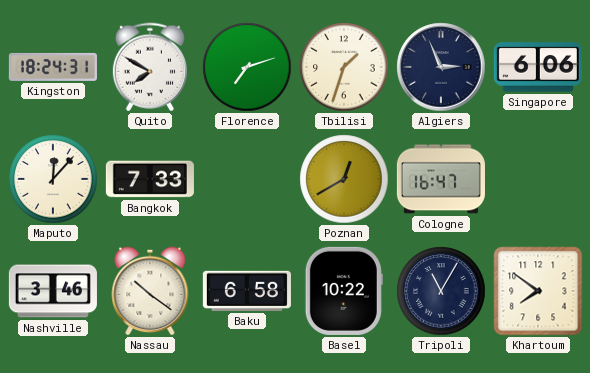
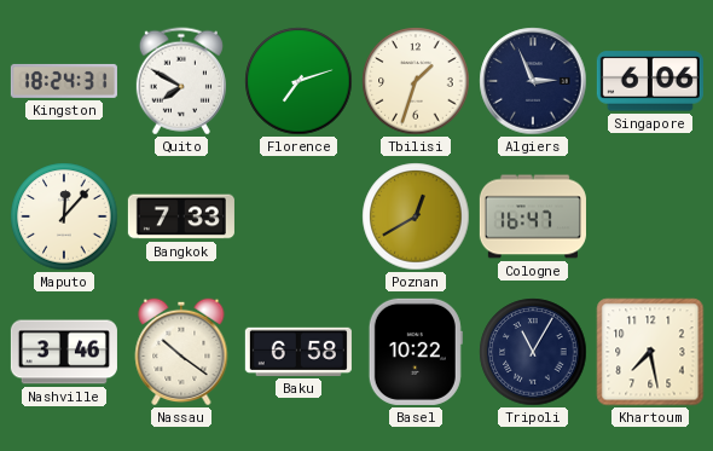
Khartoum: 7:51 -> 7:28
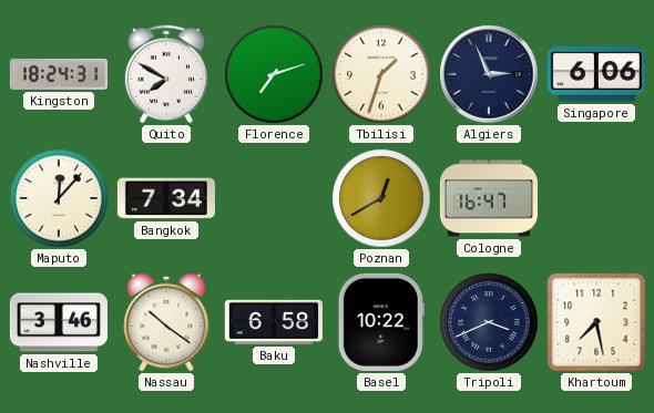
Bangkok: 7:33 -> 7:34
Tripoli: 11:05 -> 3:41
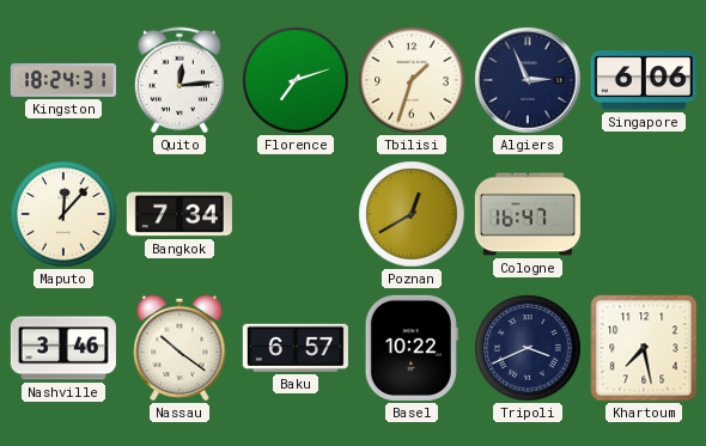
Quito: 7:50 -> 12:14
Baku: 6:58 -> 6:57
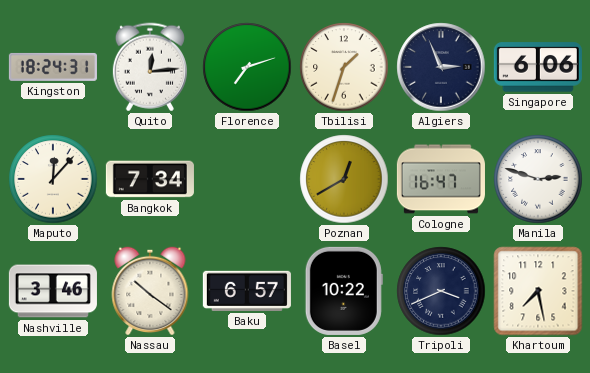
Manila: none -> 2:48
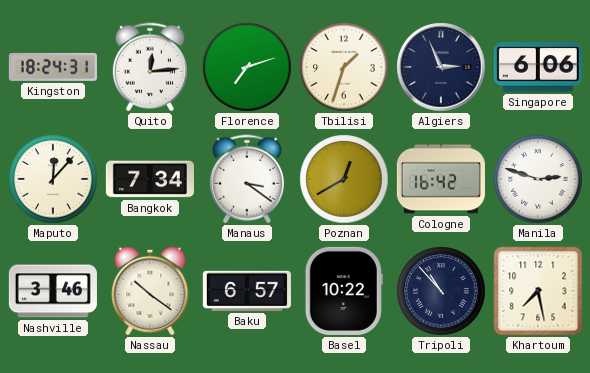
Manaus: none -> 3:21
Cologne: 16:47 -> 16:42
Tripoli: 3:41 -> 10:53
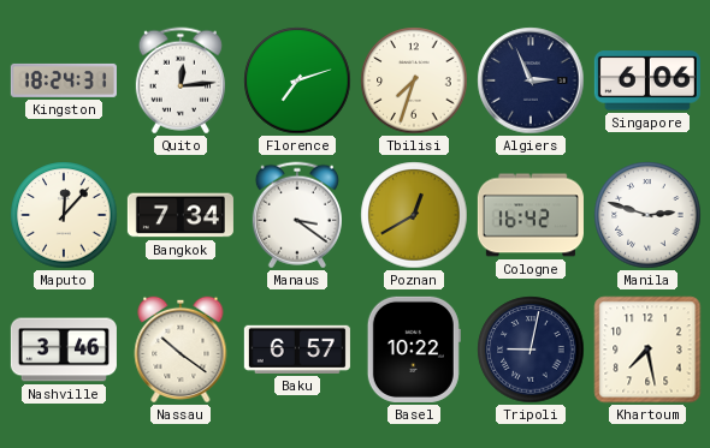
Tbilisi: 1:33 -> 7:33
Tripoli: 10:53 -> 9:02
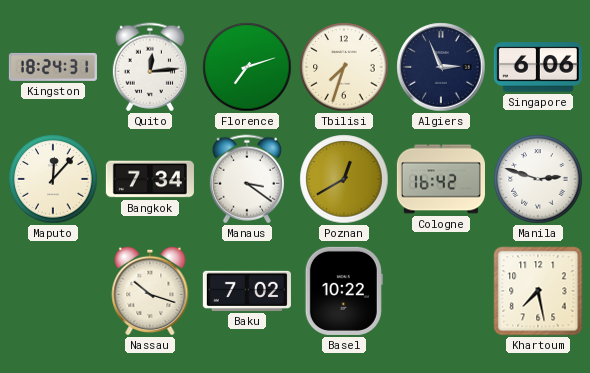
Nashville: 3:46 -> none
Nassau: 10:21 -> 10:18
Baku: 6:57 -> 7:02
Tripoli: 9:02 -> none
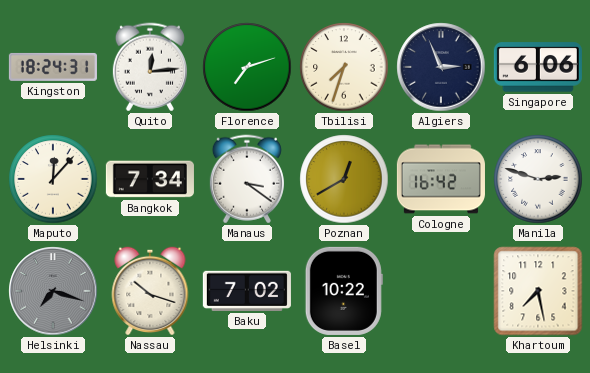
Helsinki: none -> 7:18
